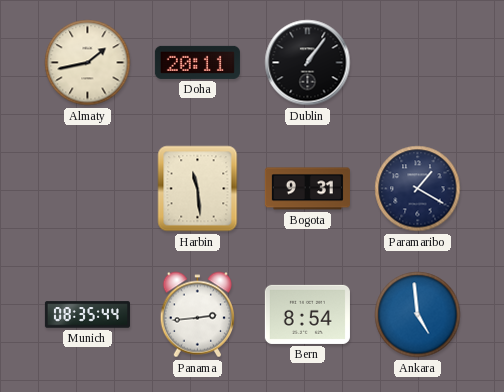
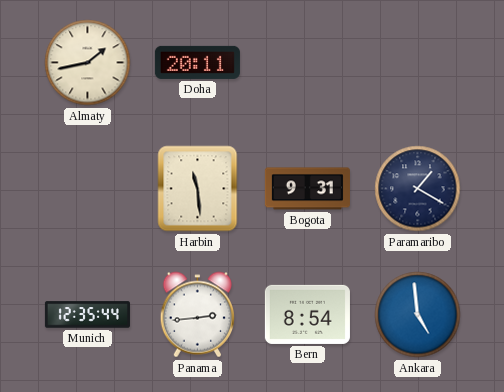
Dublin: 1:06 -> none
Munich: 08:35 -> 12:35
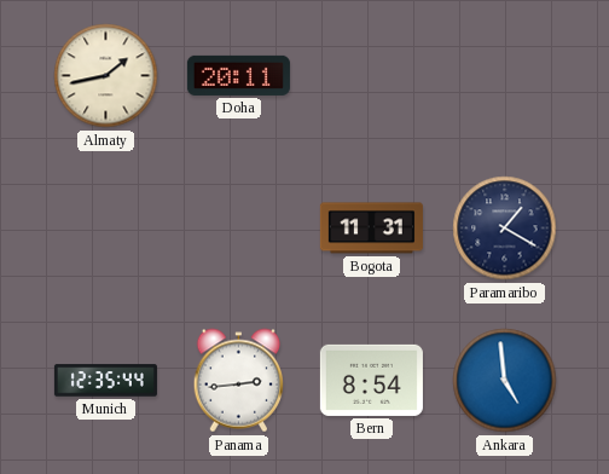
Harbin: 11:29 -> none
Bogota: 9:31 -> 11:31
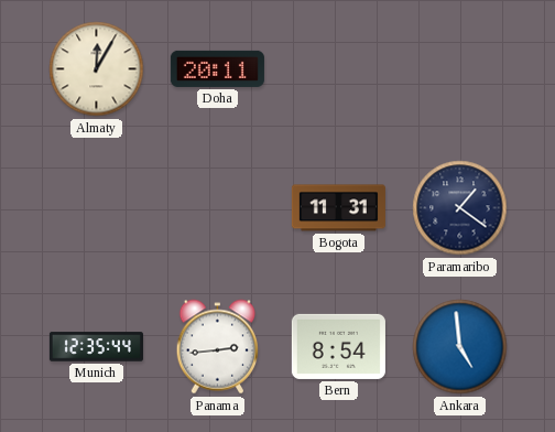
Almaty: 1:43 -> 12:05
Paramaribo: 1:20 -> 1:21
